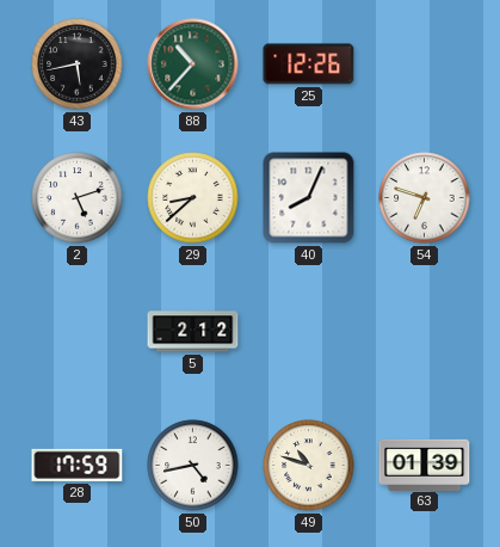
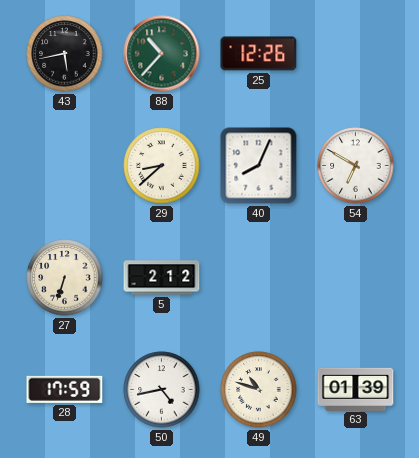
2: 5:12 -> none
54: 6:48 -> 6:50
27: none -> 6:33
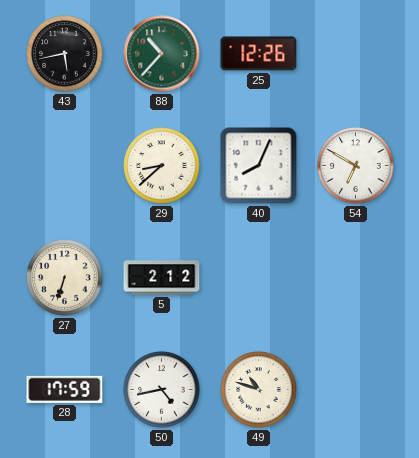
63: 01:39 -> none
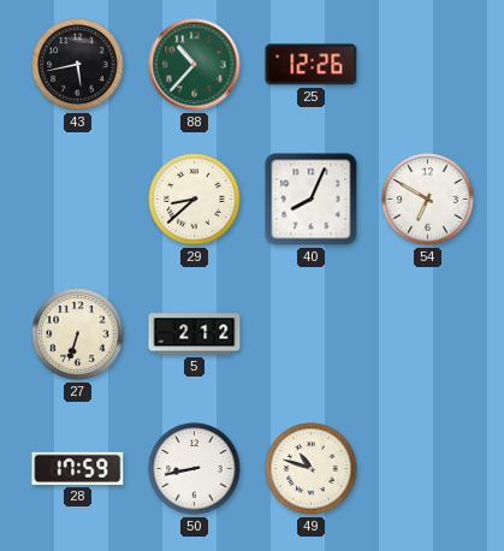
50: 4:43 -> 8:43
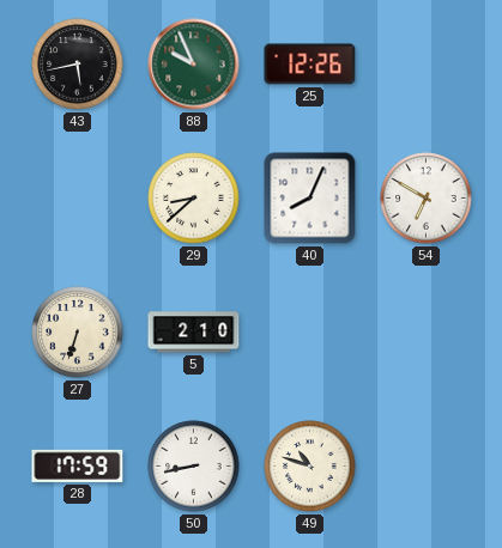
88: 10:37 -> 9:56
5: 2:12 -> 2:10
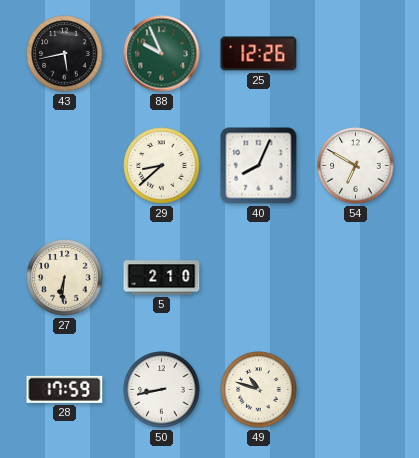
27: 6:33 -> 6:31
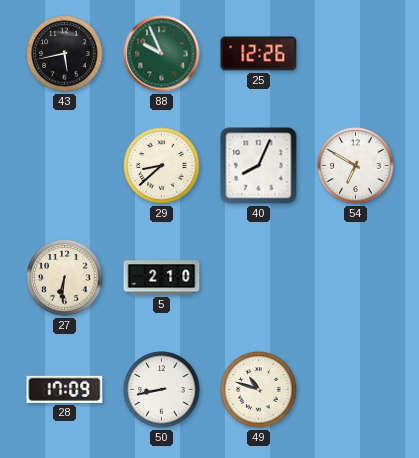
28: 17:59 -> 17:09
